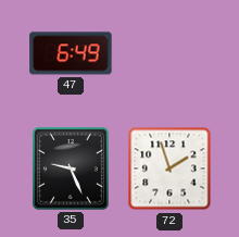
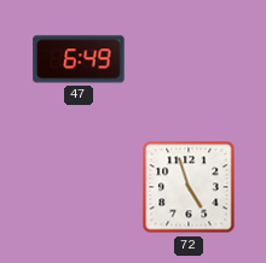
35: 9:26 -> none
72: 1:57 -> 4:57
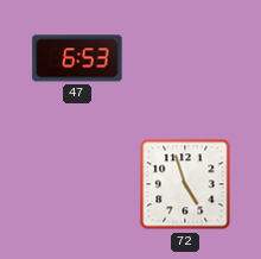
47: 6:49 -> 6:53
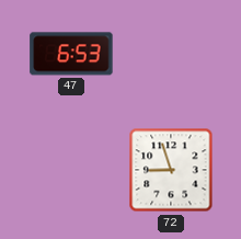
72: 4:57 -> 8:57
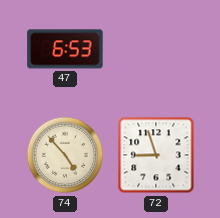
74: none -> 4:53
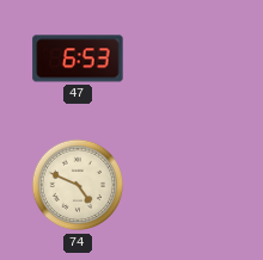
74: 4:53 -> 4:49
72: 8:57 -> none
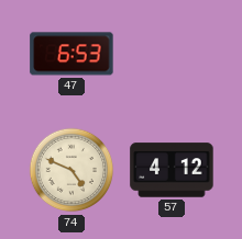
57: none -> 4:12
